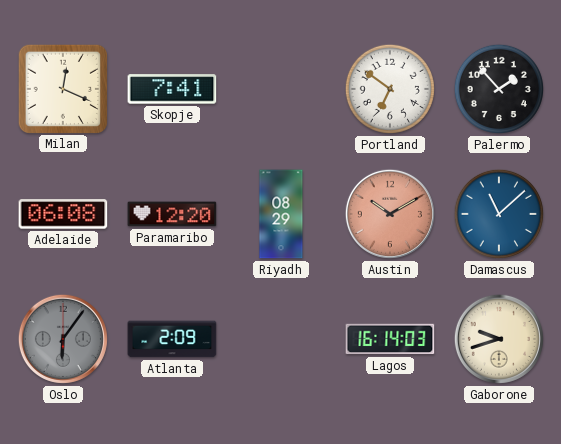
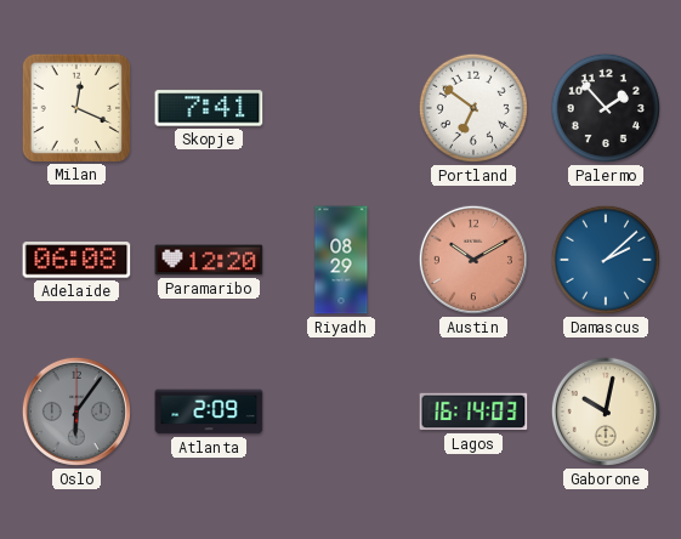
Damascus: 11:08 -> 2:08
Gaborone: 9:42 -> 10:02
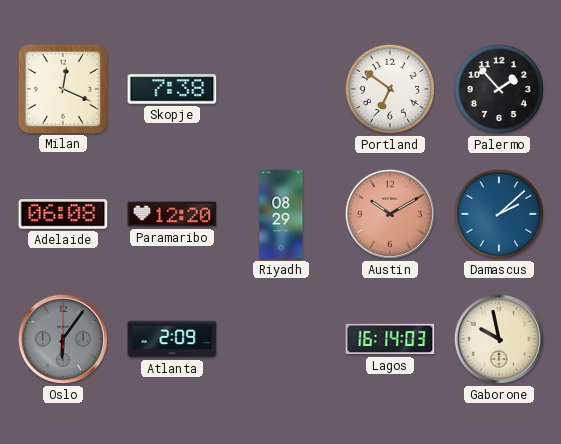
Skopje: 7:41 -> 7:38
Gaborone: 10:02 -> 9:58
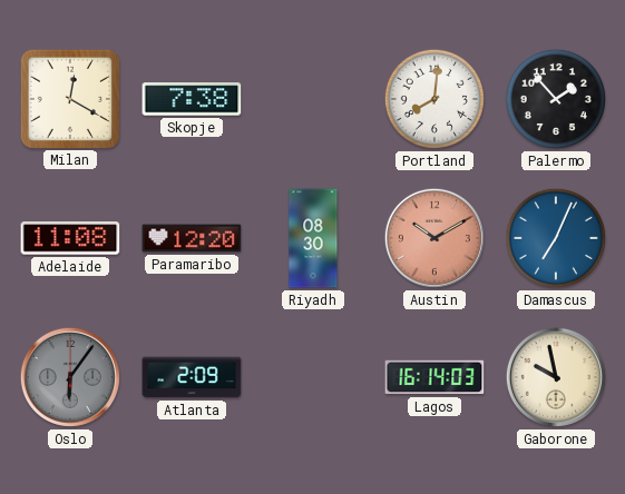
Milan: 12:19 -> 12:20
Portland: 6:51 -> 8:01
Adelaide: 06:08 -> 11:08
Riyadh: 08:29 -> 08:30
Damascus: 2:08 -> 7:04
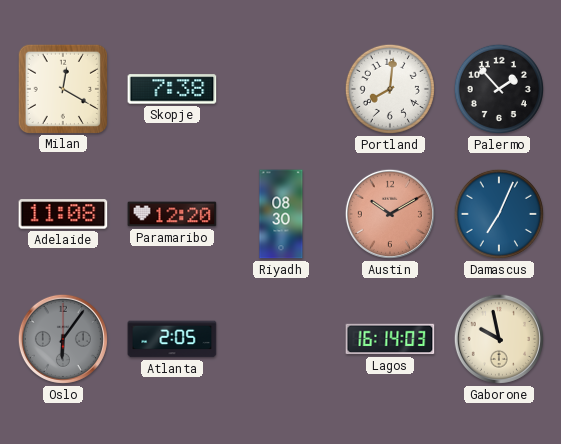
Atlanta: 2:09 -> 2:05
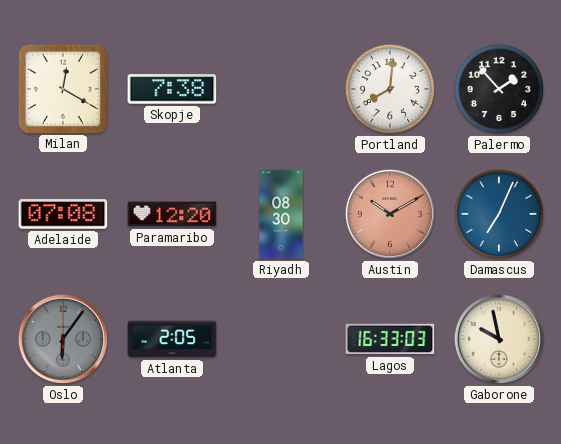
Adelaide: 11:08 -> 07:08
Lagos: 16:14 -> 16:33
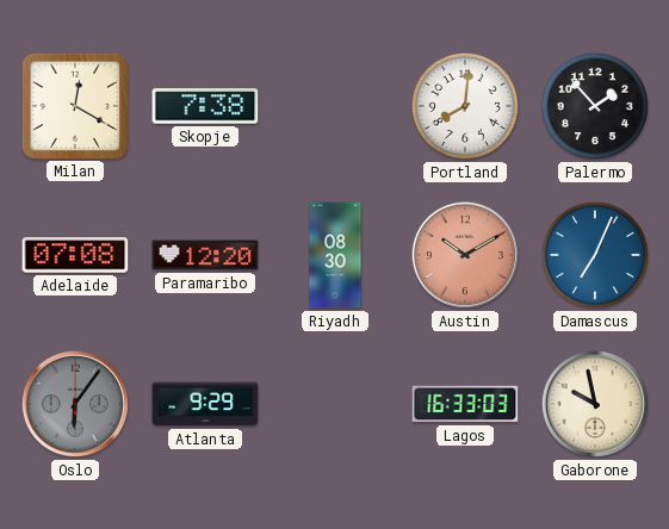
Atlanta: 2:05 -> 9:29
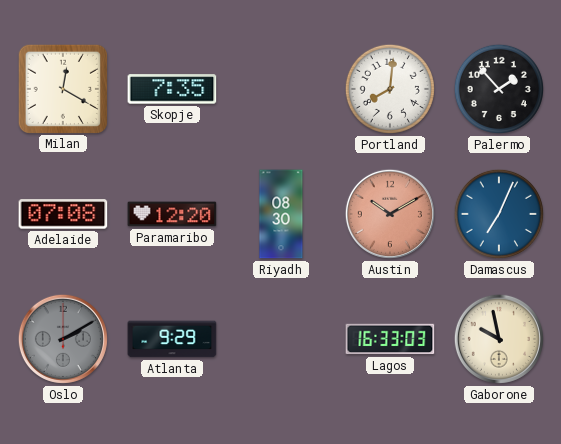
Skopje: 7:38 -> 7:35
Oslo: 6:06 -> 2:10
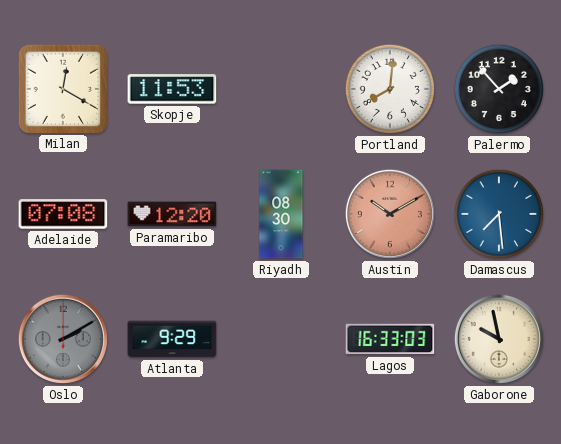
Skopje: 7:35 -> 11:53
Damascus: 7:04 -> 7:29
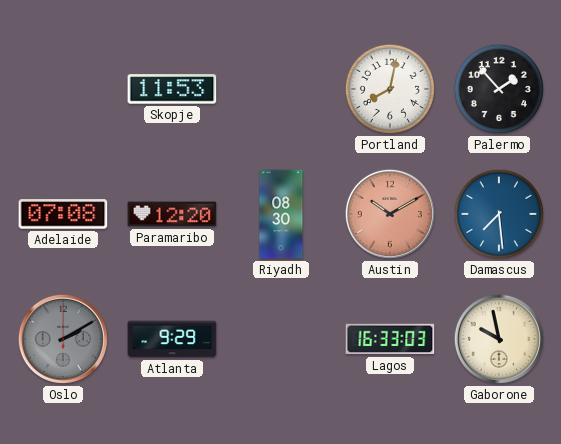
Milan: 12:20 -> none
Portland: 8:01 -> 8:02
